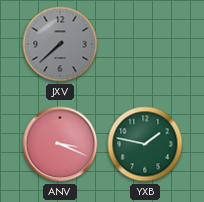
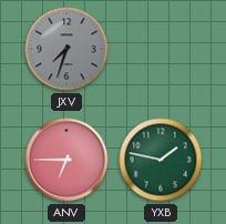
JXV: 7:38 -> 7:33
ANV: 3:19 -> 6:45
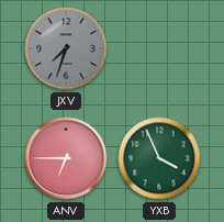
YXB: 1:47 -> 3:56
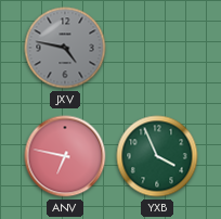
JXV: 7:33 -> 4:47
ANV: 6:45 -> 6:47
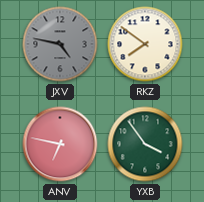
RKZ: none -> 7:51
YXB: 3:56 -> 3:54
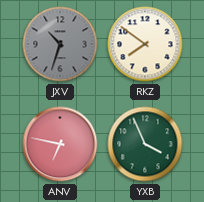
JXV: 4:47 -> 10:33
YXB: 3:54 -> 3:56
